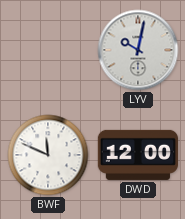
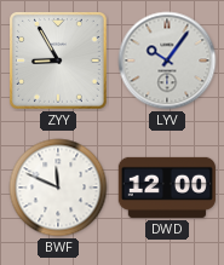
ZYY: none -> 8:55
LYV: 10:02 -> 10:06
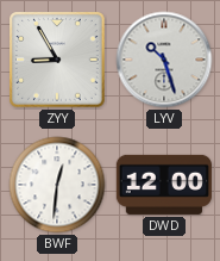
LYV: 10:06 -> 10:27
BWF: 11:49 -> 12:31
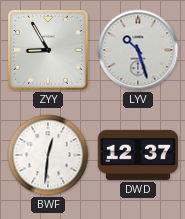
DWD: 12:00 -> 12:37
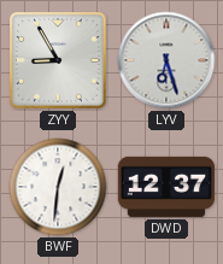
LYV: 10:27 -> 6:27
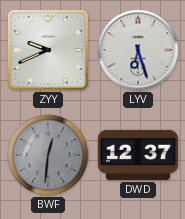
ZYY: 8:55 -> 9:41
BWF dial: white -> grey
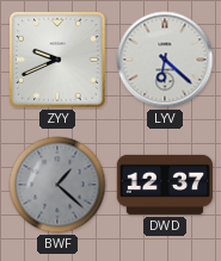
LYV: 6:27 -> 6:22
BWF: 12:31 -> 1:22
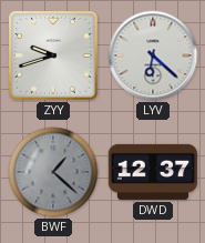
ZYY: 9:41 -> 9:42
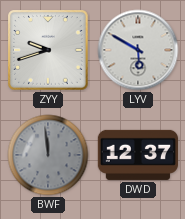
LYV: 6:22 -> 5:50
BWF: 1:22 -> 11:59
